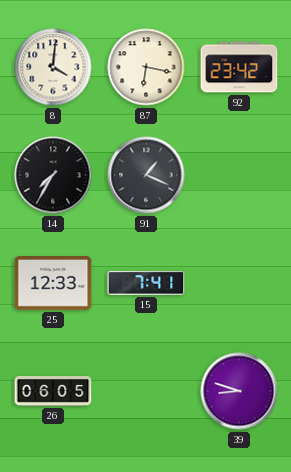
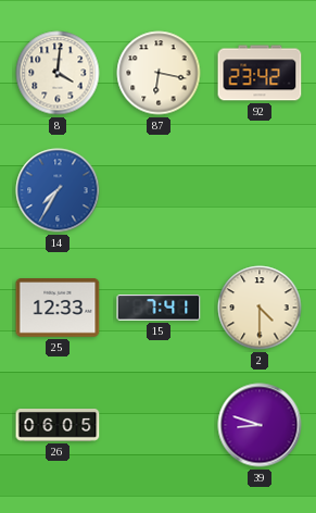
14 dial: black -> blue
91: 1:19 -> none
2: none -> 4:30
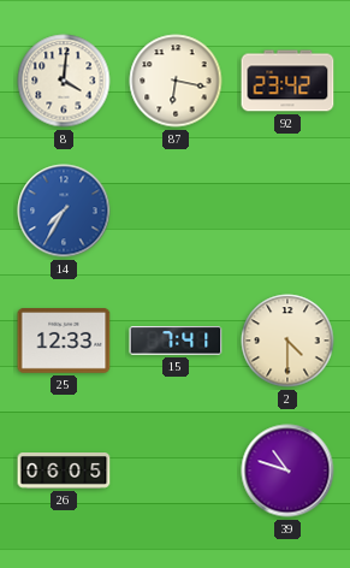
39: 8:48 -> 10:48
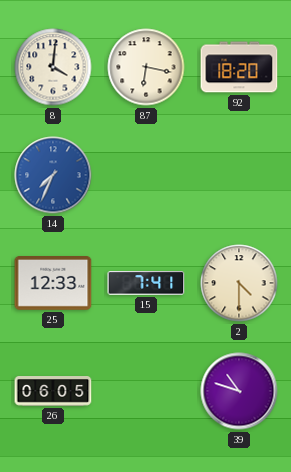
92: 23:42 -> 18:20
14: 7:35 -> 7:34
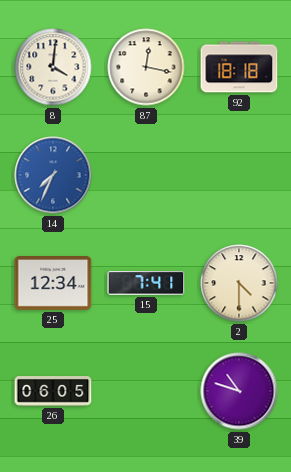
87: 6:17 -> 12:17
92: 18:20 -> 18:18
25: 12:33 -> 12:34
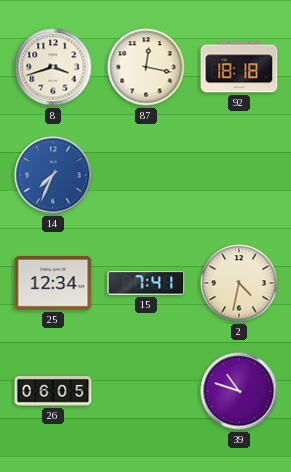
8: 4:01 -> 3:42
2: 4:30 -> 4:32
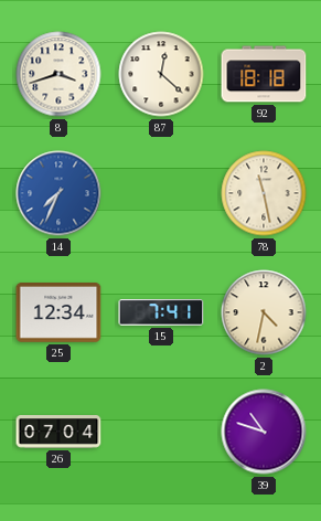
87: 12:17 -> 12:22
78: none -> 11:28
26: 06:05 -> 07:04
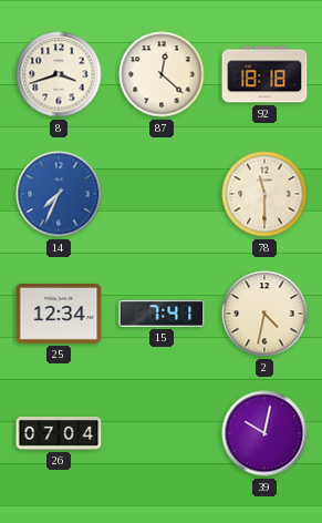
78: 11:28 -> 11:30
39: 10:48 -> 10:02
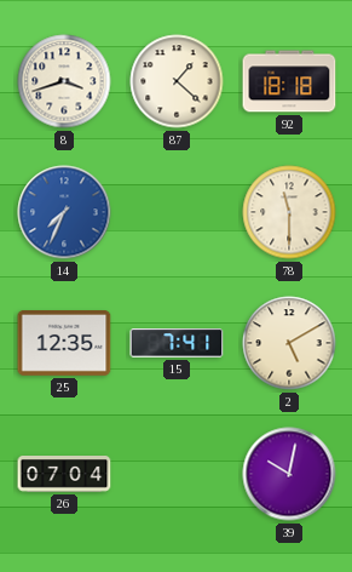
87: 12:22 -> 1:22
25: 12:34 -> 12:35
2: 4:32 -> 5:10
